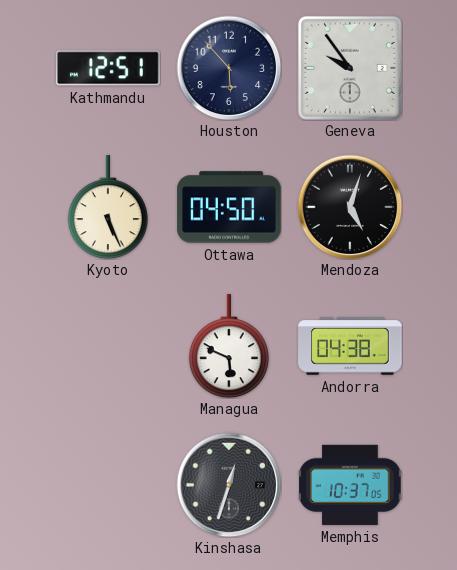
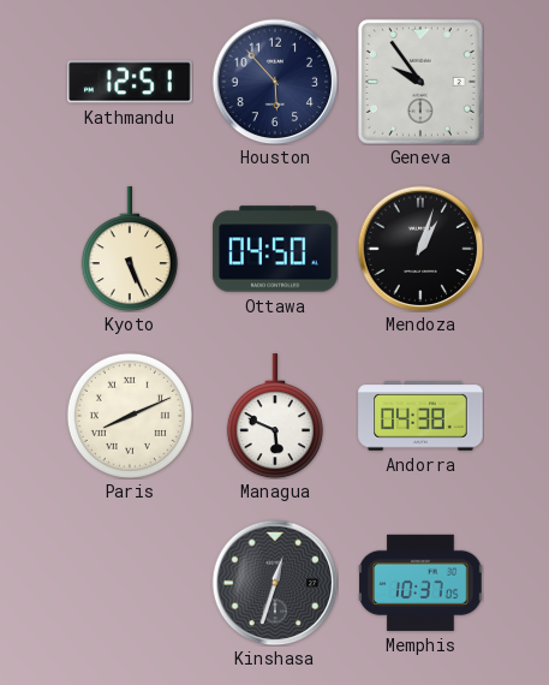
Mendoza: 5:03 -> 1:03
Paris: none -> 8:11
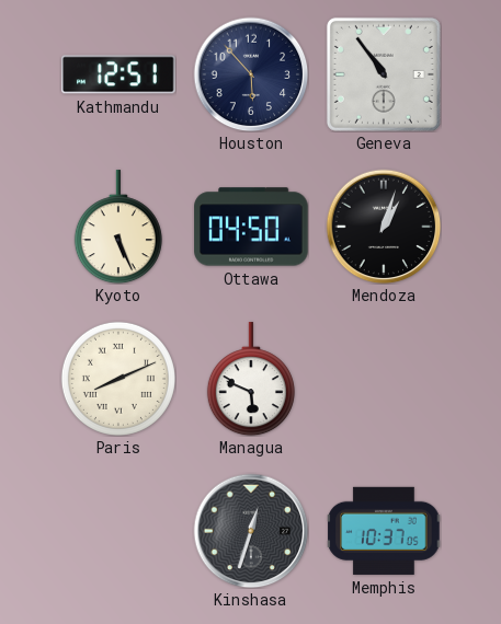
Geneva: 9:54 -> 10:54
Andorra: 04:38 -> none
